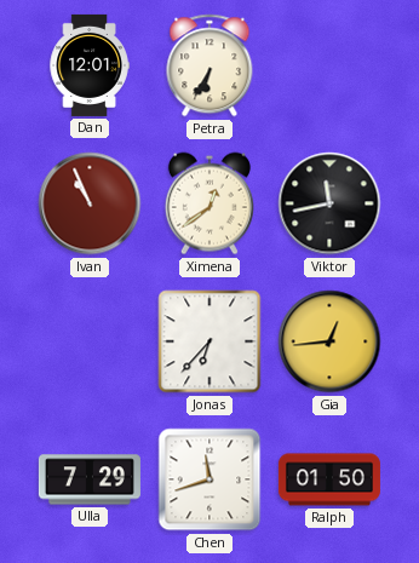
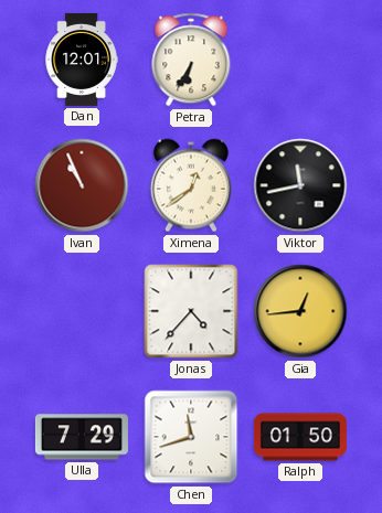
Jonas: 6:37 -> 4:37
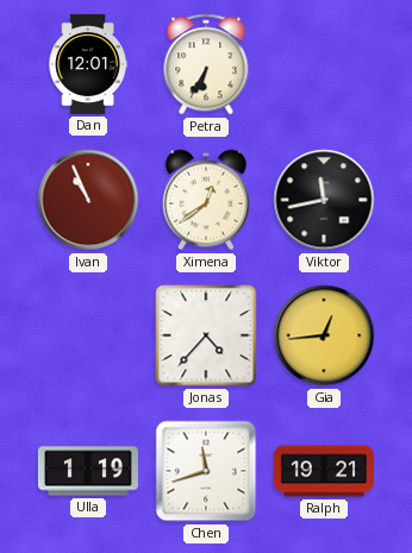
Ulla: 7:29 -> 1:19
Ralph: 01:50 -> 19:21
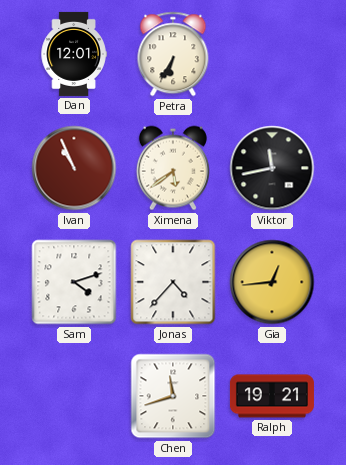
Ximena: 12:39 -> 5:39
Sam: none -> 4:12
Ulla: 1:19 -> none
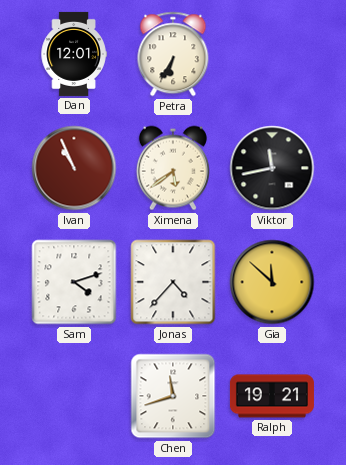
Gia: 12:44 -> 11:52
